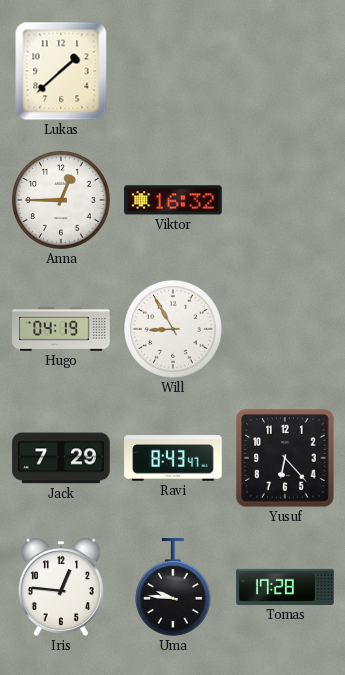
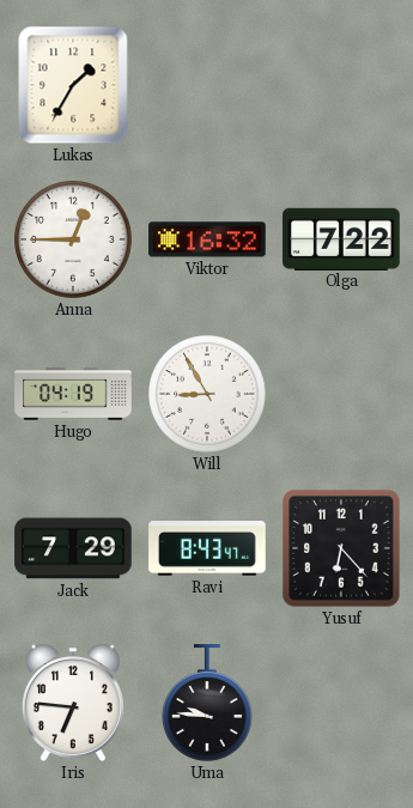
Lukas: 1:38 -> 1:35
Olga: none -> 7:22
Iris: 12:46 -> 6:46
Tomas: 17:28 -> none
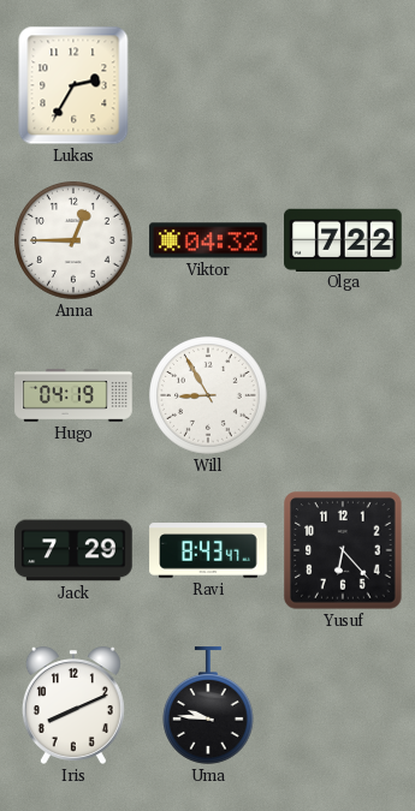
Lukas: 1:35 -> 2:35
Viktor: 16:32 -> 04:32
Iris: 6:46 -> 8:11
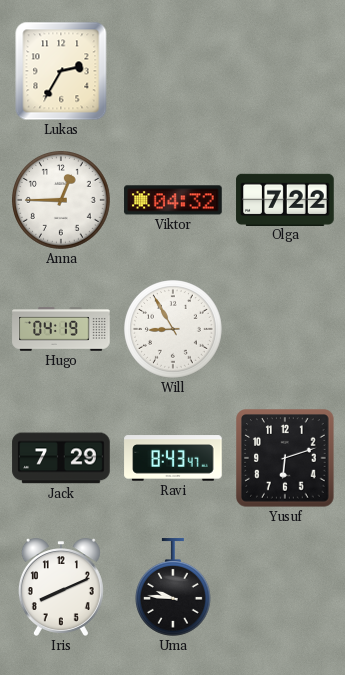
Yusuf: 6:23 -> 6:12
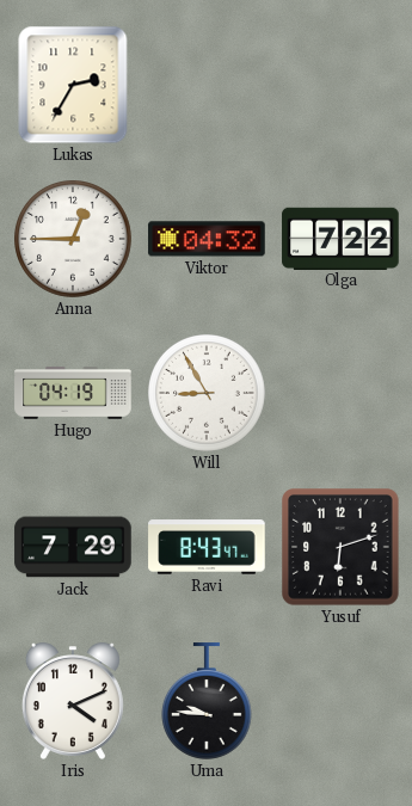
Iris: 8:11 -> 4:11
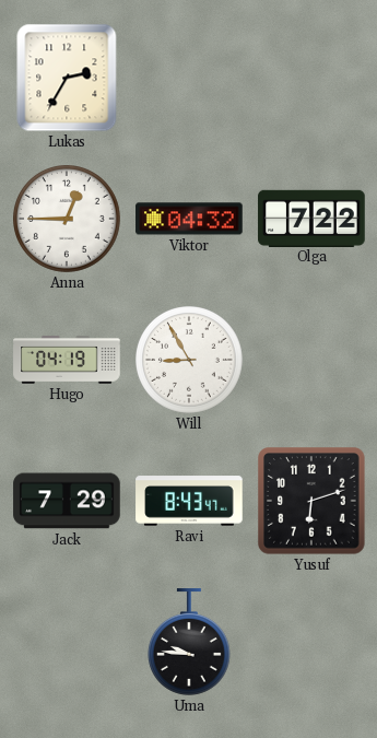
Iris: 4:11 -> none
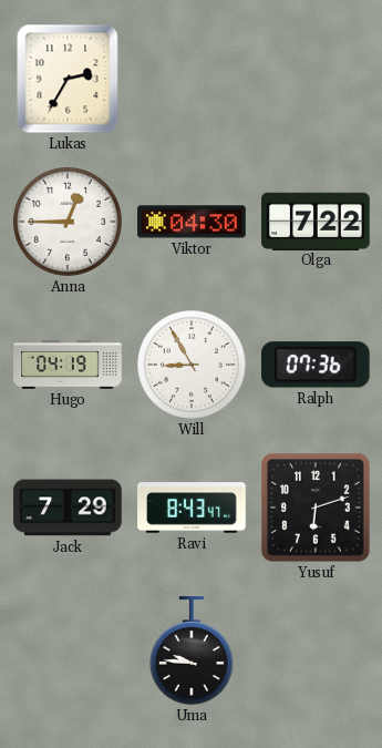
Viktor: 04:32 -> 04:30
Ralph: none -> 07:36
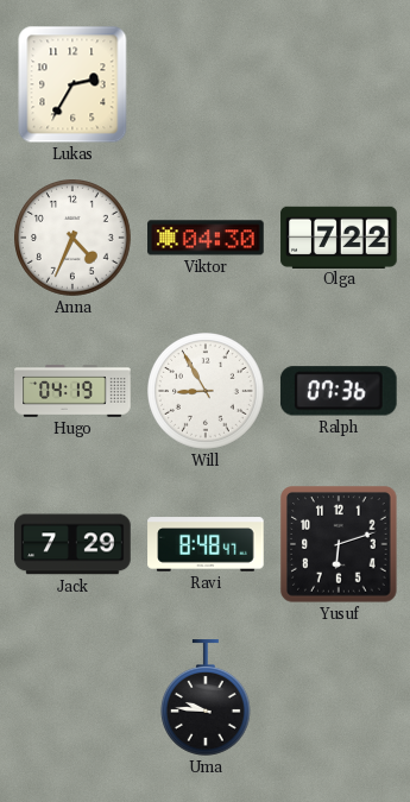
Anna: 12:45 -> 4:34
Ravi: 8:43 -> 8:48
